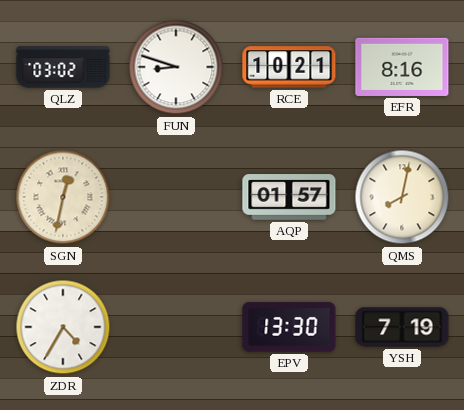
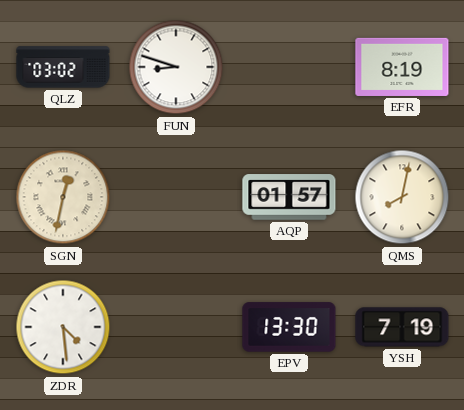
RCE: 10:21 -> none
EFR: 8:16 -> 8:19
ZDR: 4:35 -> 4:29
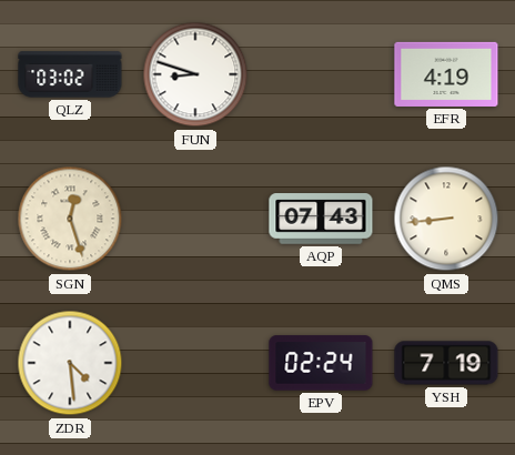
EFR: 8:19 -> 4:19
SGN: 12:32 -> 12:27
AQP: 01:57 -> 07:43
QMS: 8:02 -> 8:44
EPV: 13:30 -> 02:24
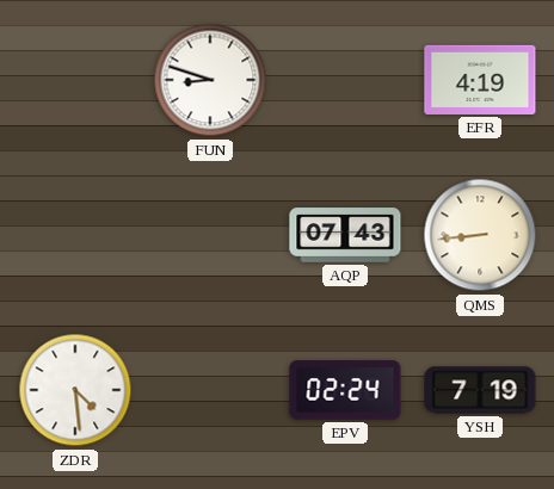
QLZ: 03:02 -> none
SGN: 12:27 -> none
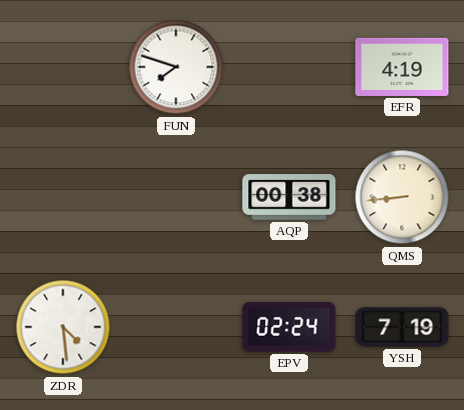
FUN: 8:48 -> 7:48
AQP: 07:43 -> 00:38
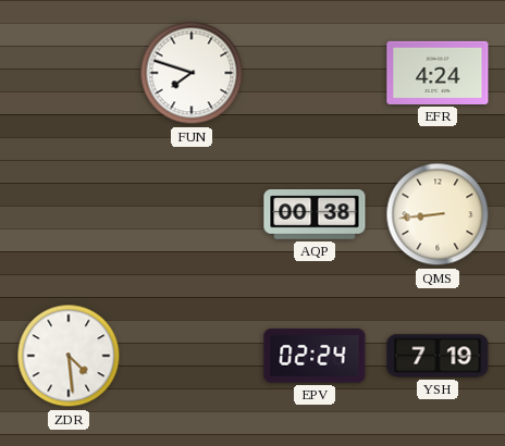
EFR: 4:19 -> 4:24
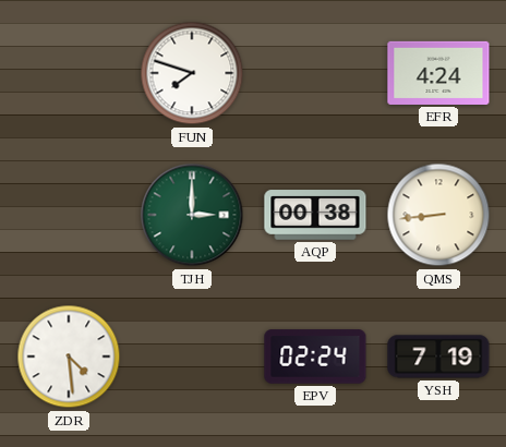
TJH: none -> 3:00
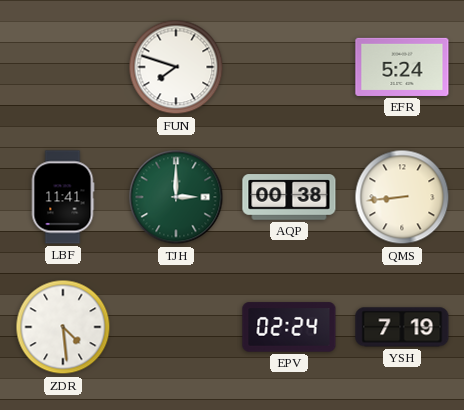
EFR: 4:24 -> 5:24
LBF: none -> 11:41
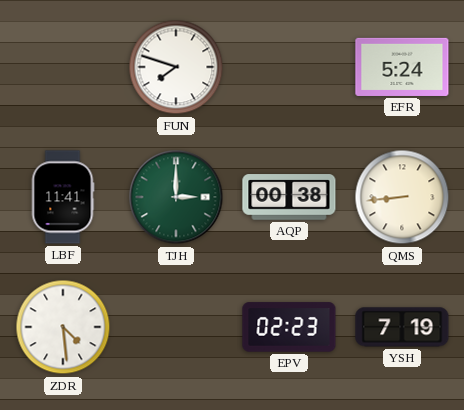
EPV: 02:24 -> 02:23
